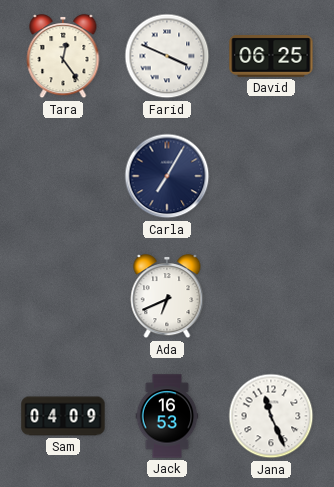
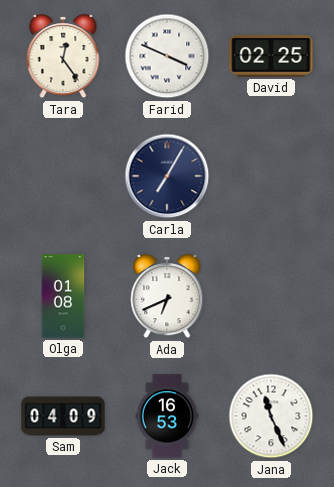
David: 06:25 -> 02:25
Olga: none -> 01:08
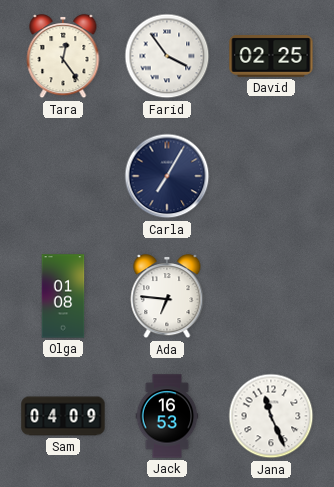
Farid: 3:49 -> 3:54
Ada: 6:41 -> 6:46
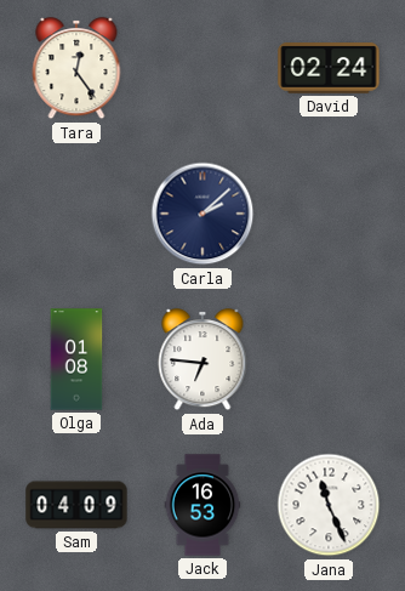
Farid: 3:54 -> none
David: 02:25 -> 02:24
Carla: 7:05 -> 2:08
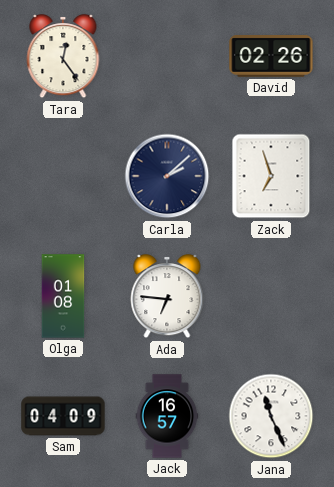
David: 02:24 -> 02:26
Zack: none -> 6:57
Jack: 16:53 -> 16:57
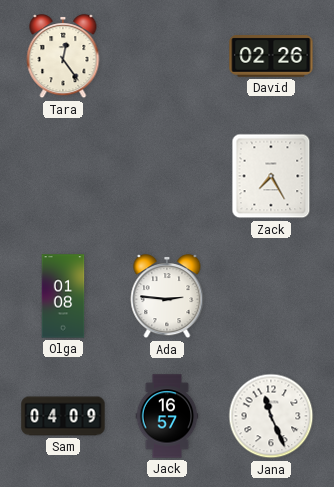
Carla: 2:08 -> none
Zack: 6:57 -> 7:25
Ada: 6:46 -> 2:46
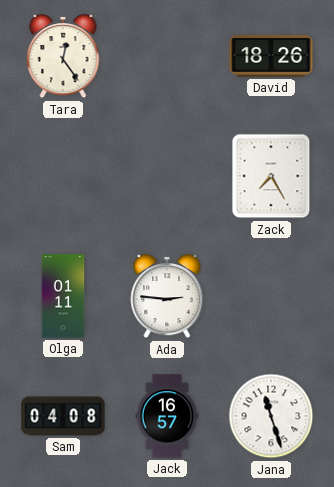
David: 02:26 -> 18:26
Olga: 01:08 -> 01:11
Sam: 04:09 -> 04:08
Jana: 11:26 -> 11:27
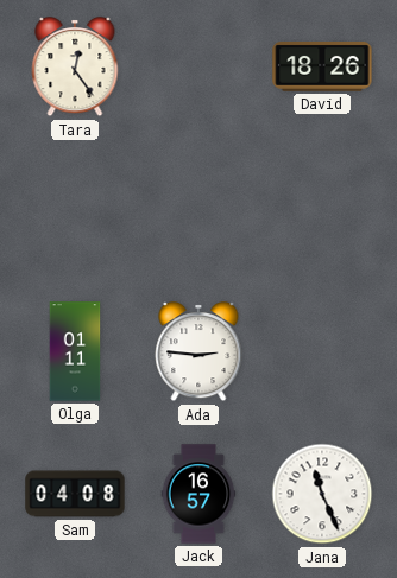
Zack: 7:25 -> none
Jana: 11:27 -> 11:26
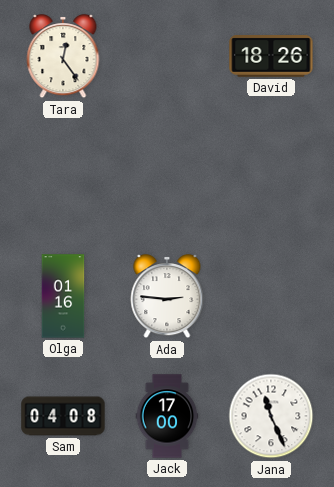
Olga: 01:11 -> 01:16
Jack: 16:57 -> 17:00
